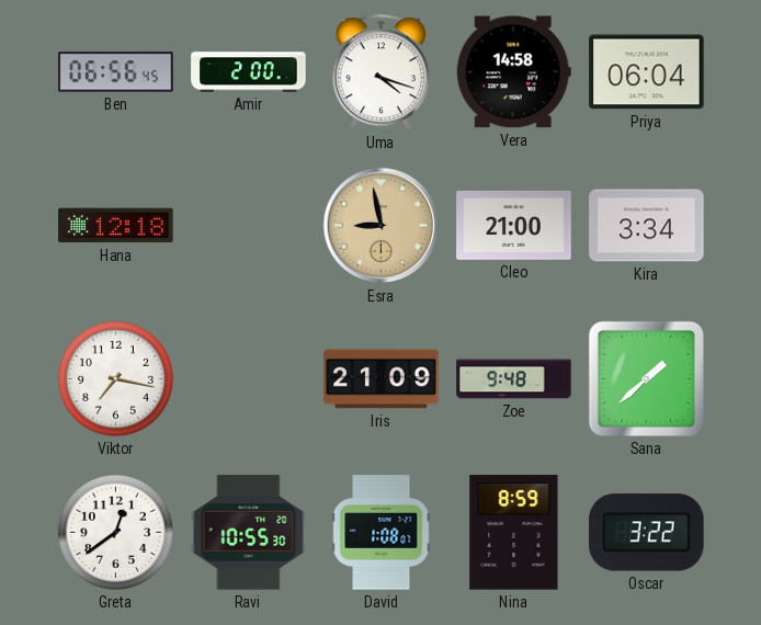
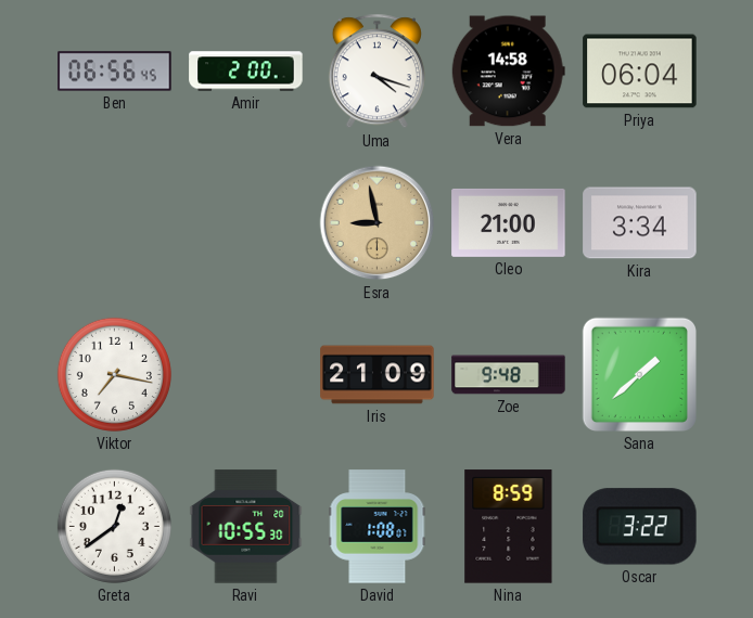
Hana: 12:18 -> none
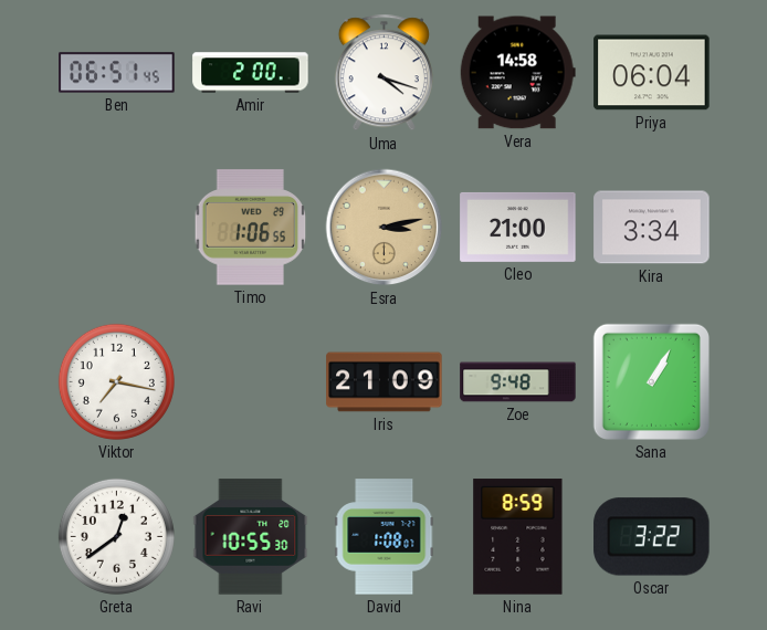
Ben: 06:56 -> 06:51
Timo: none -> 1:06
Esra: 8:58 -> 3:13
Sana: 1:38 -> 1:05
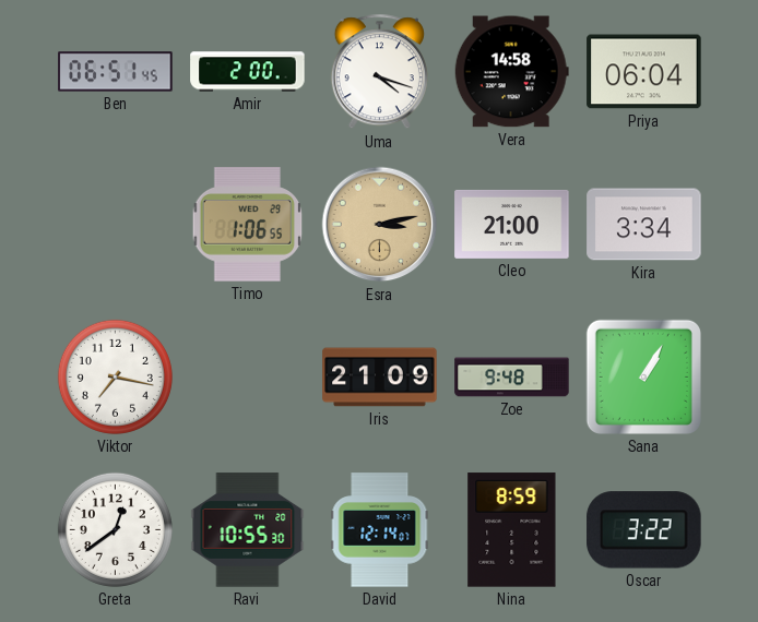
David: 1:08 -> 12:14
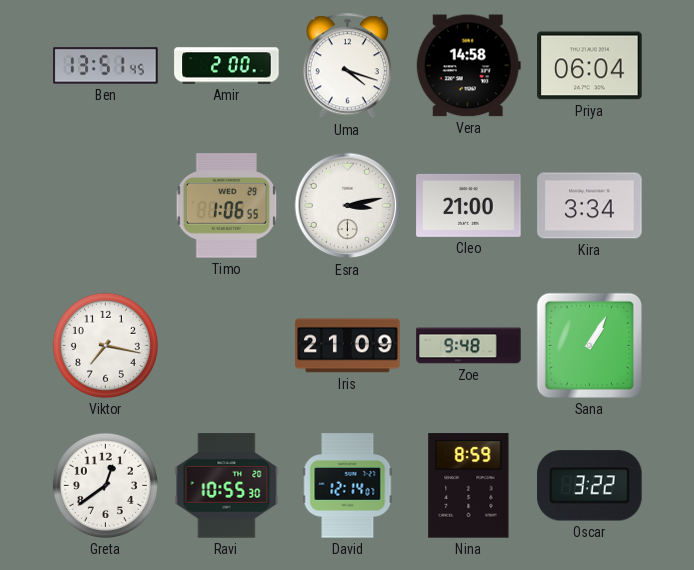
Ben: 06:51 -> 13:51
Esra dial: champagne -> white
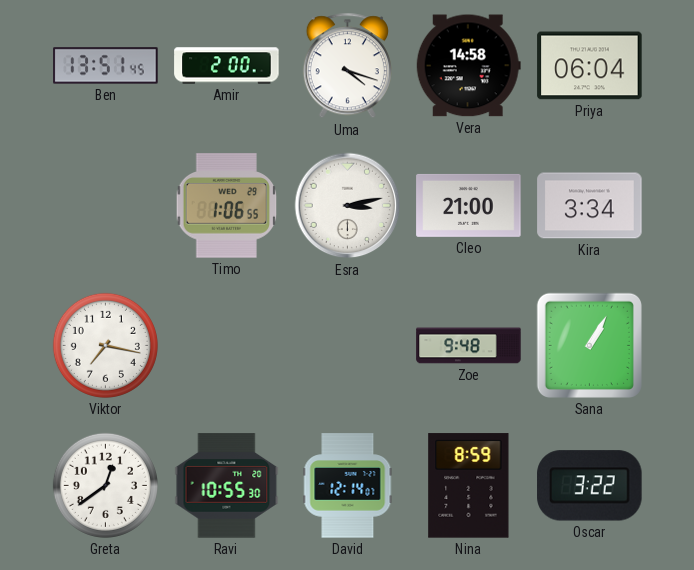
Iris: 21:09 -> none
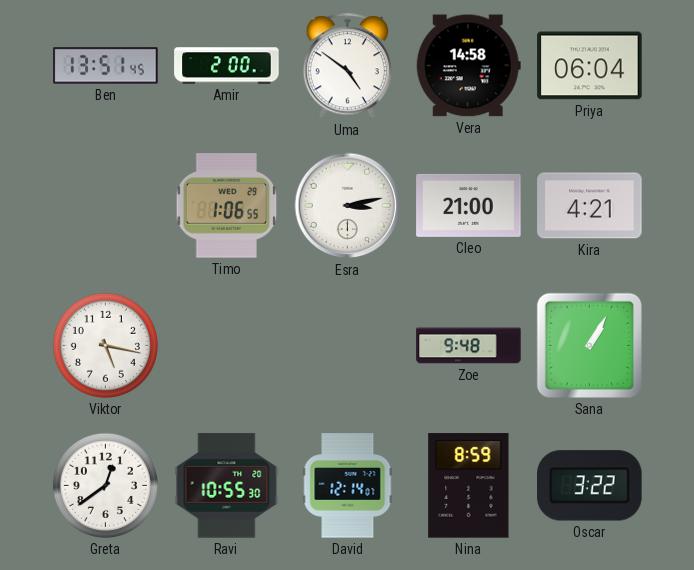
Uma: 4:18 -> 4:51
Kira: 3:34 -> 4:21
Viktor: 7:17 -> 5:17
